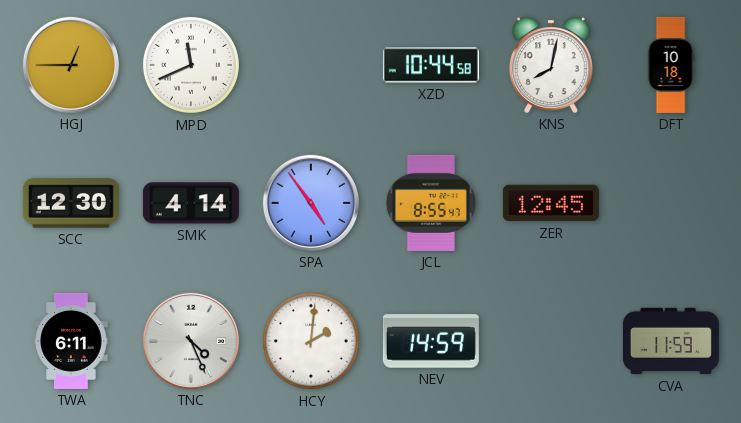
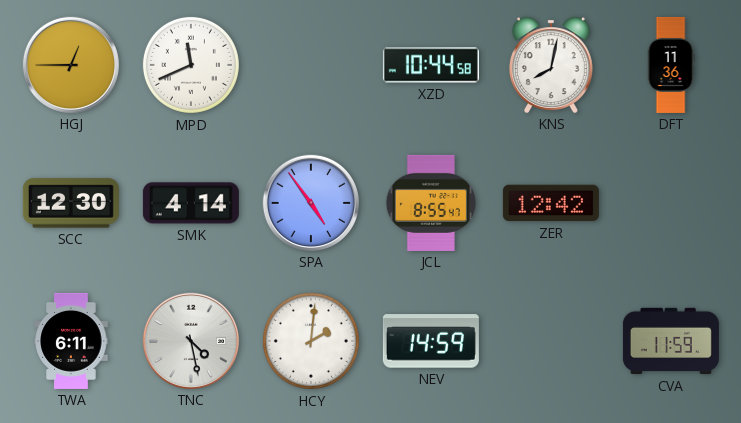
DFT: 10:18 -> 11:36
ZER: 12:45 -> 12:42
TNC: 4:26 -> 4:28
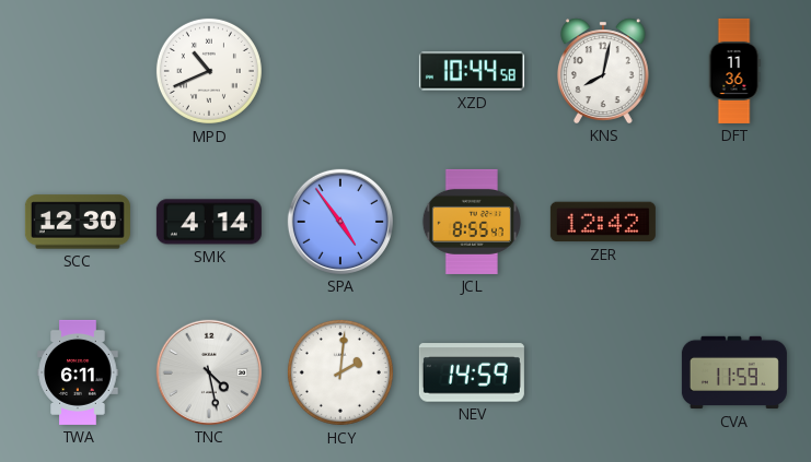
HGJ: 12:45 -> none
MPD: 11:41 -> 10:41
